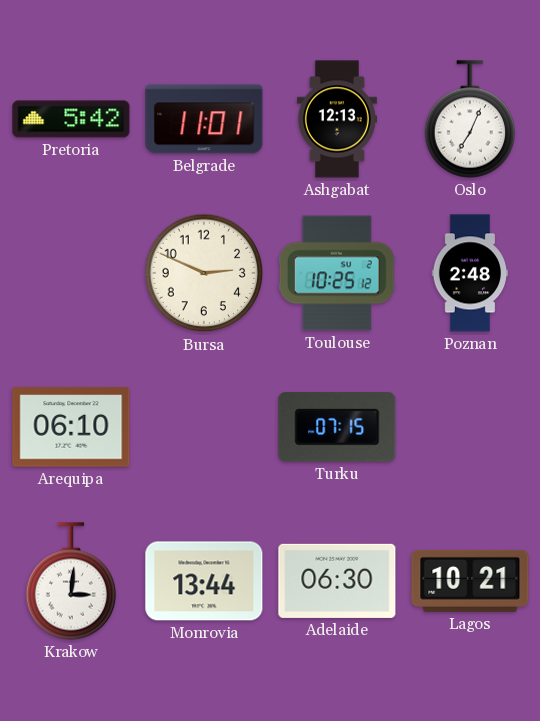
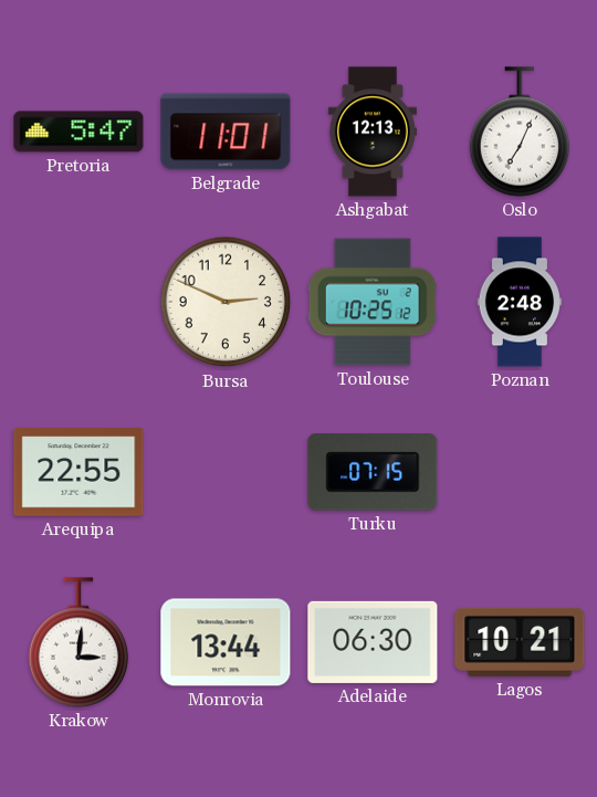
Pretoria: 5:42 -> 5:47
Arequipa: 06:10 -> 22:55
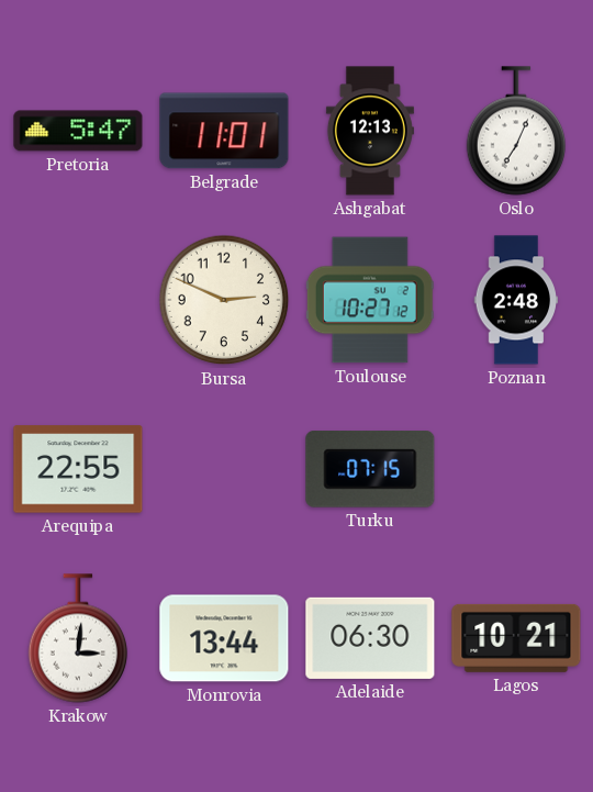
Toulouse: 10:25 -> 10:27
